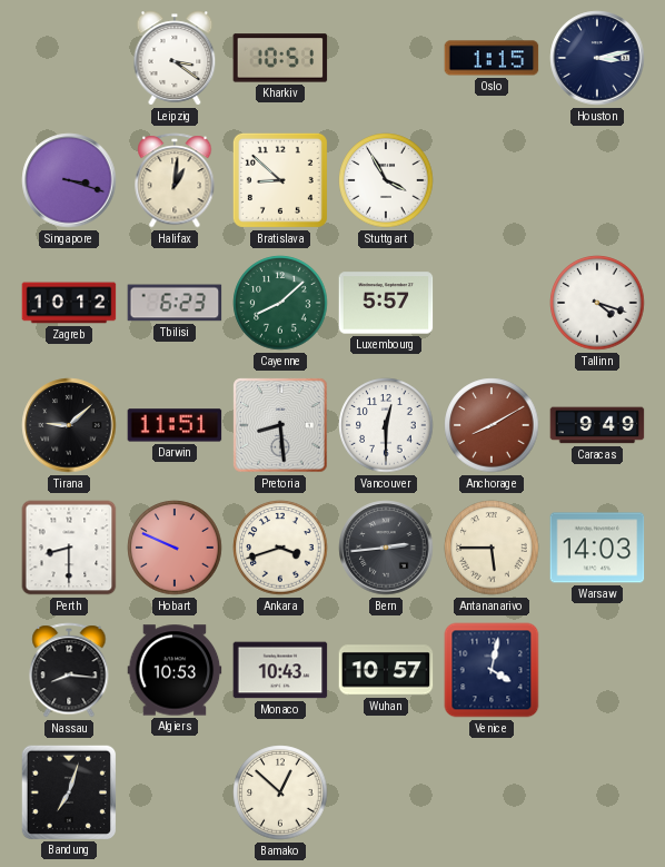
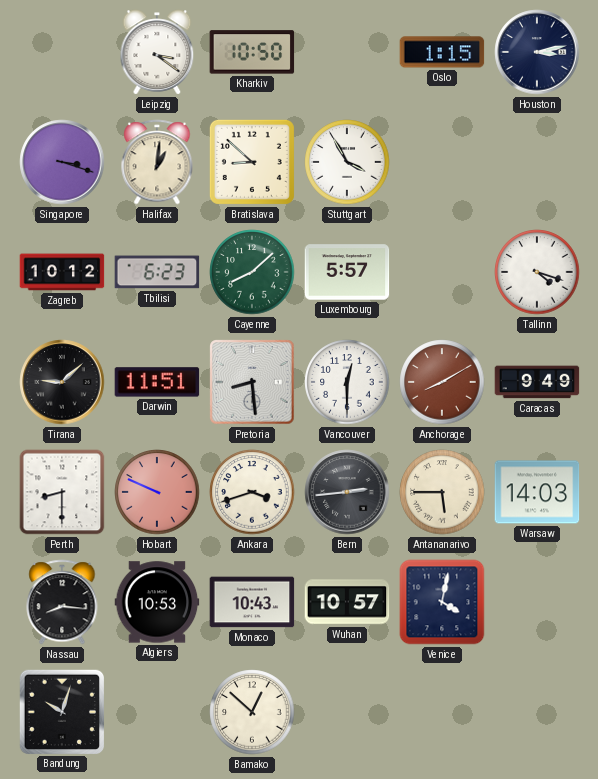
Kharkiv: 10:51 -> 10:50
Bandung: 7:03 -> 10:03
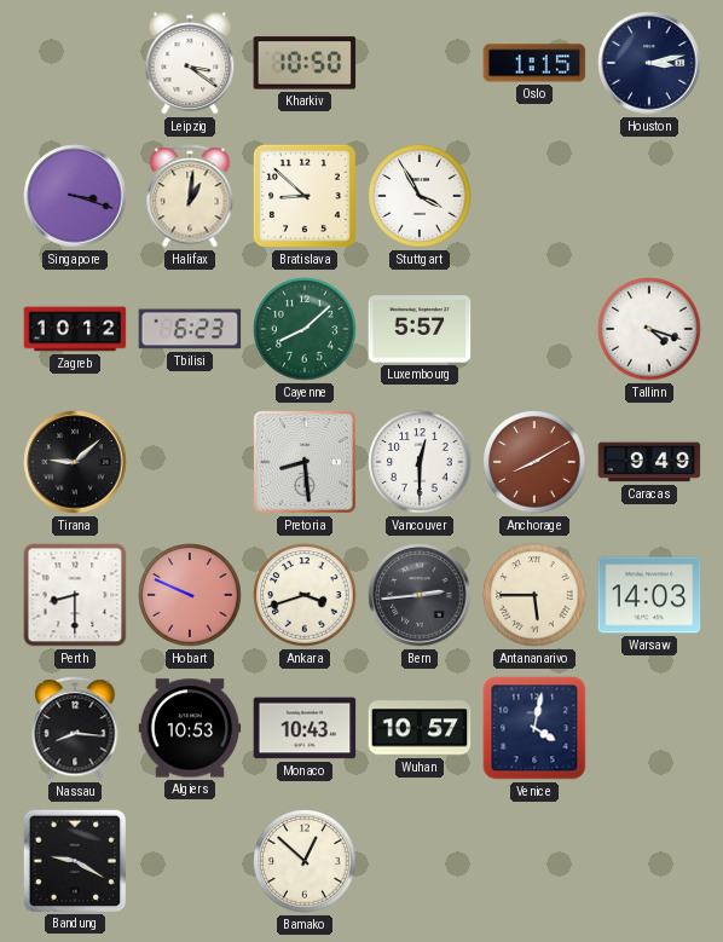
Darwin: 11:51 -> none
Bandung: 10:03 -> 9:20
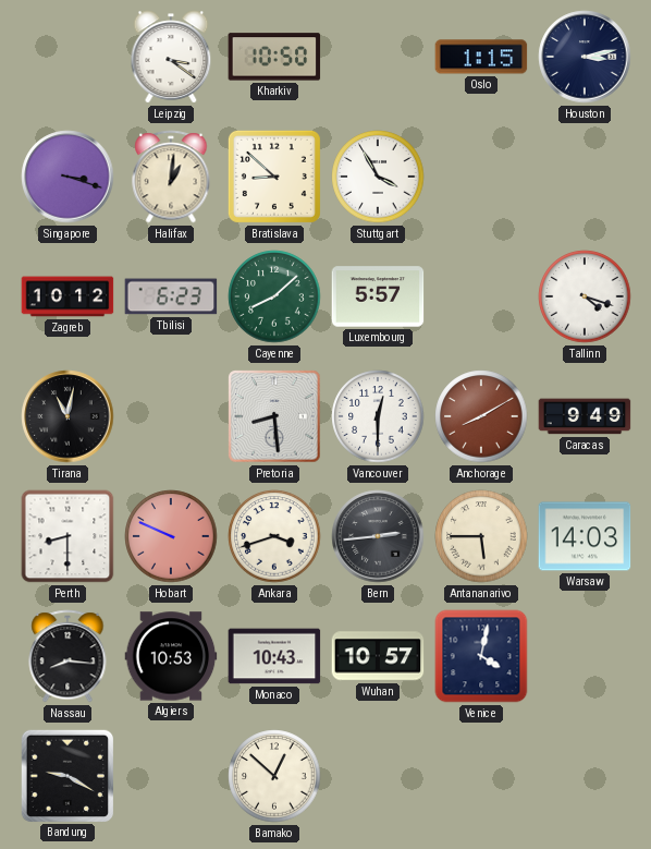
Tirana: 9:08 -> 11:02
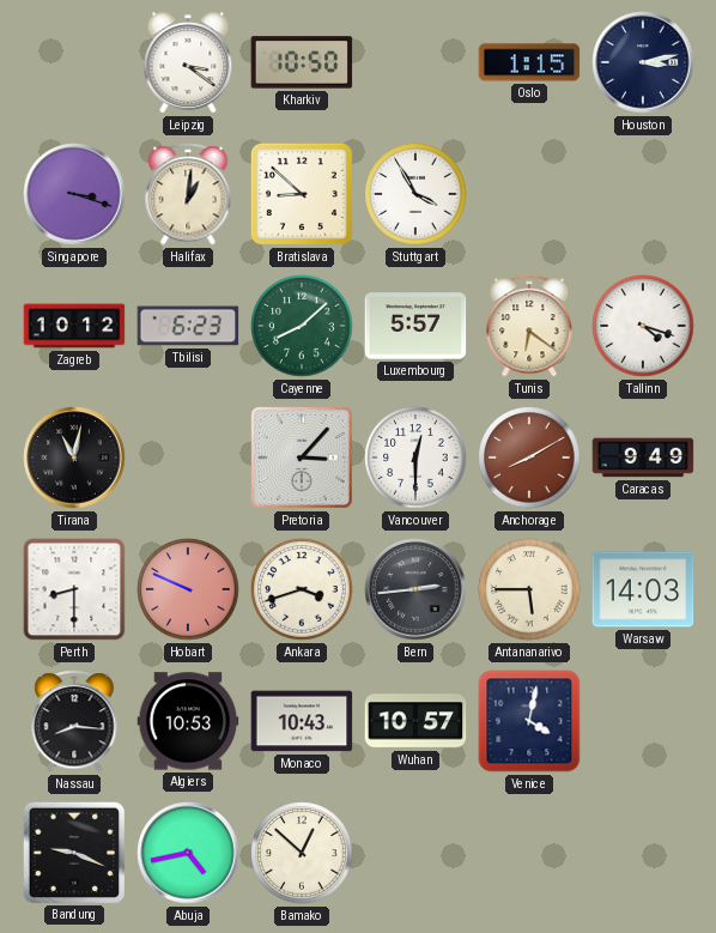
Tunis: none -> 6:21
Pretoria: 8:29 -> 3:07
Bandung: 9:20 -> 9:19
Abuja: none -> 4:43
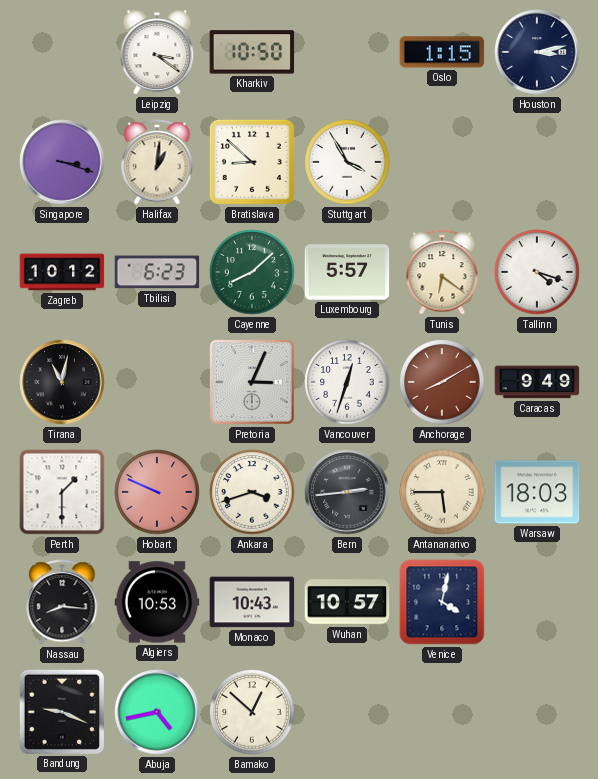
Pretoria: 3:07 -> 3:04
Vancouver: 12:30 -> 12:33
Perth: 8:30 -> 1:30
Warsaw: 14:03 -> 18:03
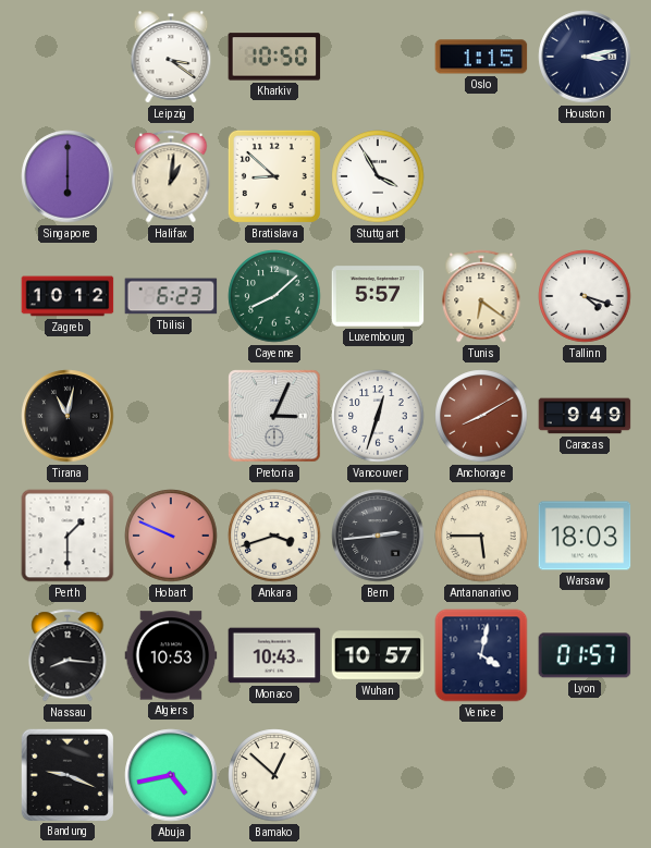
Singapore: 3:18 -> 6:00
Lyon: none -> 01:57
